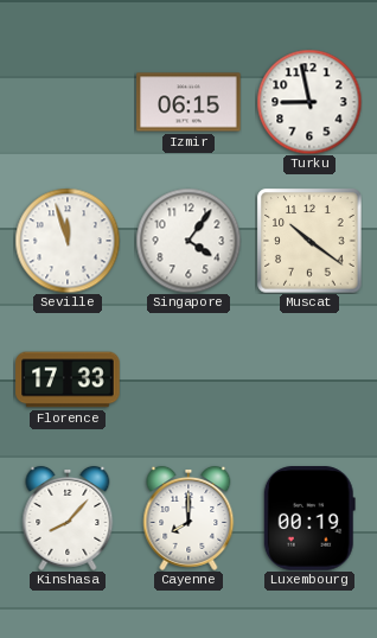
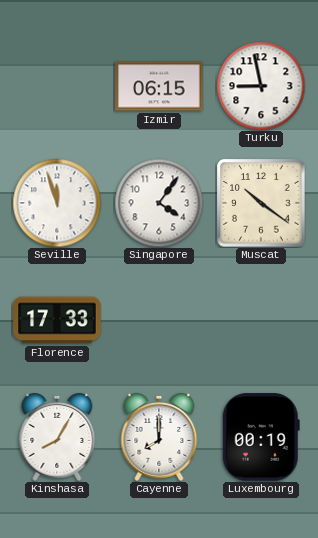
Kinshasa: 8:07 -> 8:05
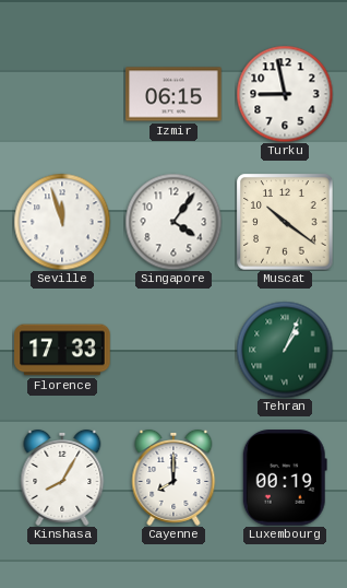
Tehran: none -> 1:04
